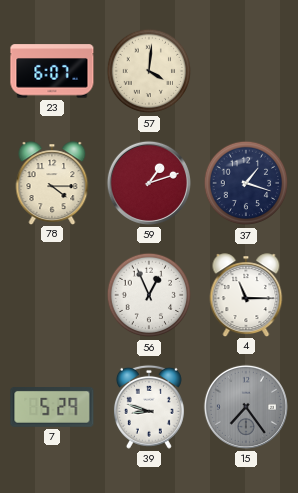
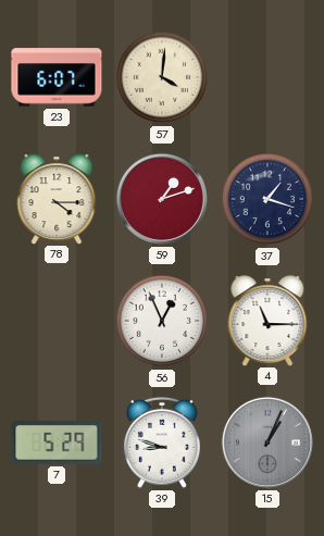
15: 7:24 -> 1:04
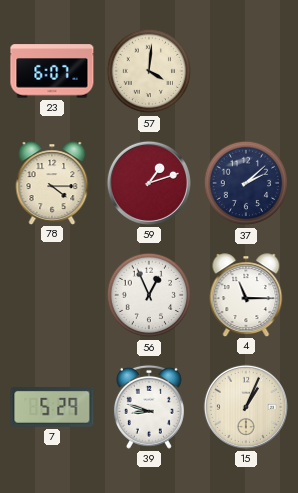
37: 1:18 -> 2:08
15 dial: grey -> cream
